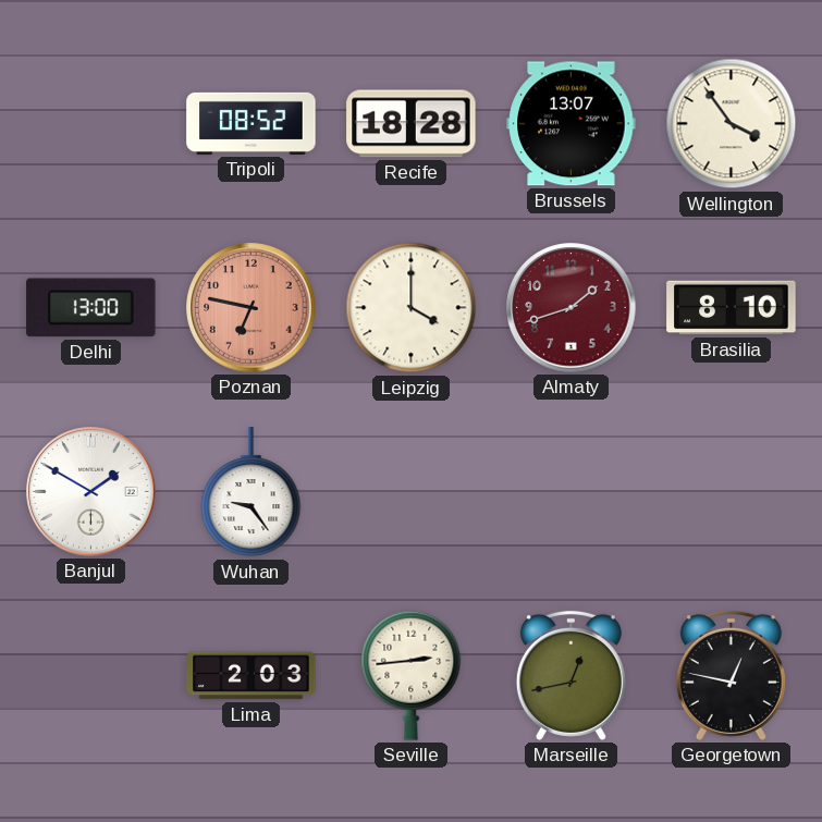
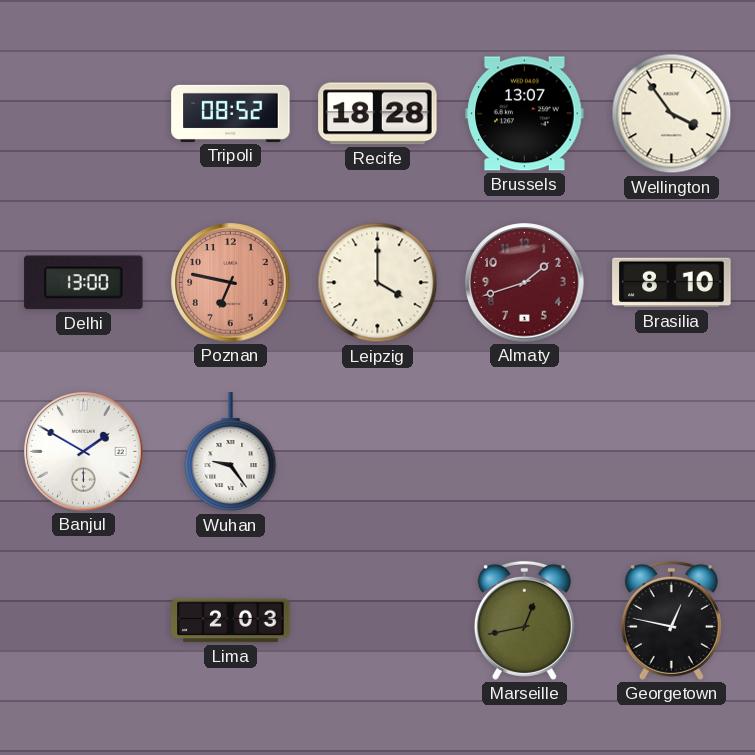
Seville: 2:44 -> none
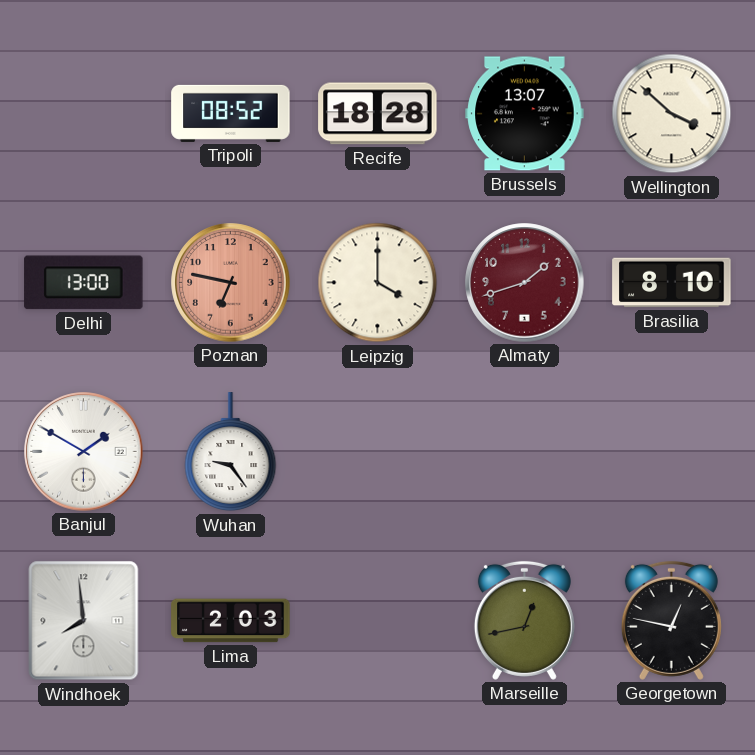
Wellington: 3:54 -> 3:52
Windhoek: none -> 7:59
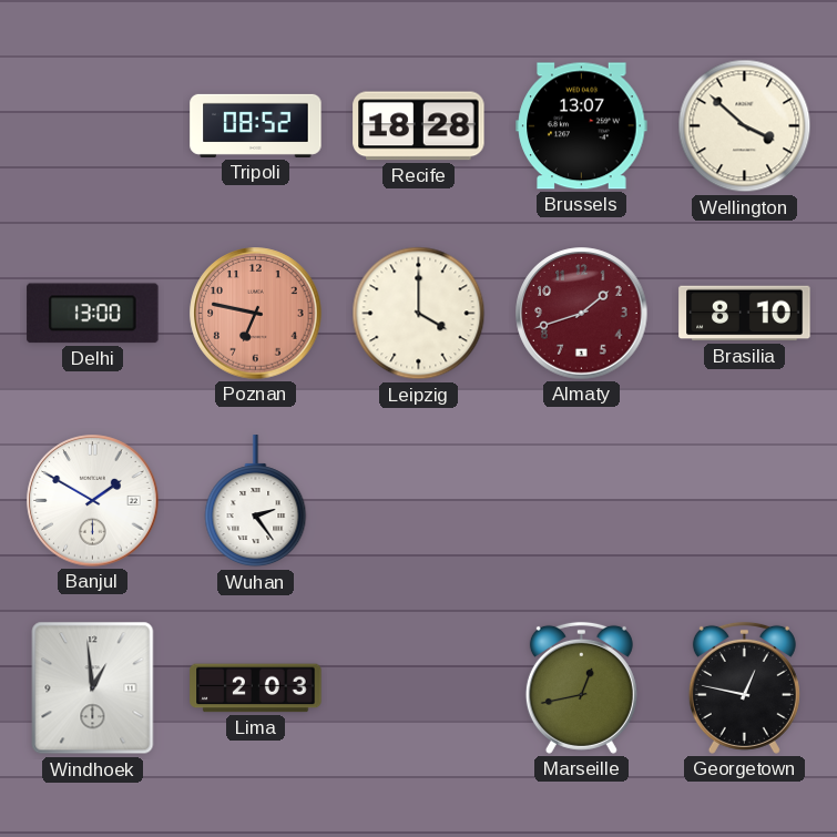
Wuhan: 9:24 -> 2:24
Windhoek: 7:59 -> 12:59
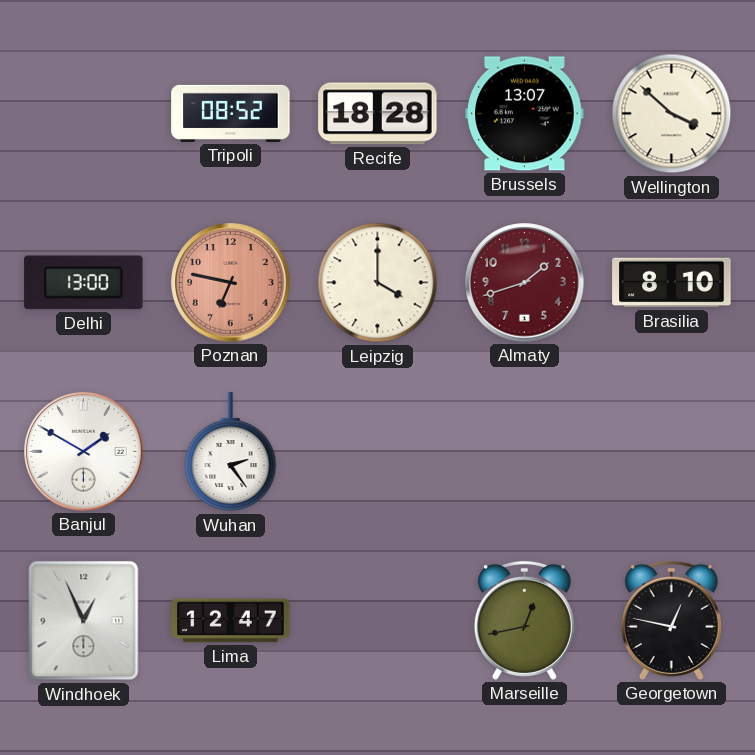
Windhoek: 12:59 -> 12:56
Lima: 2:03 -> 12:47
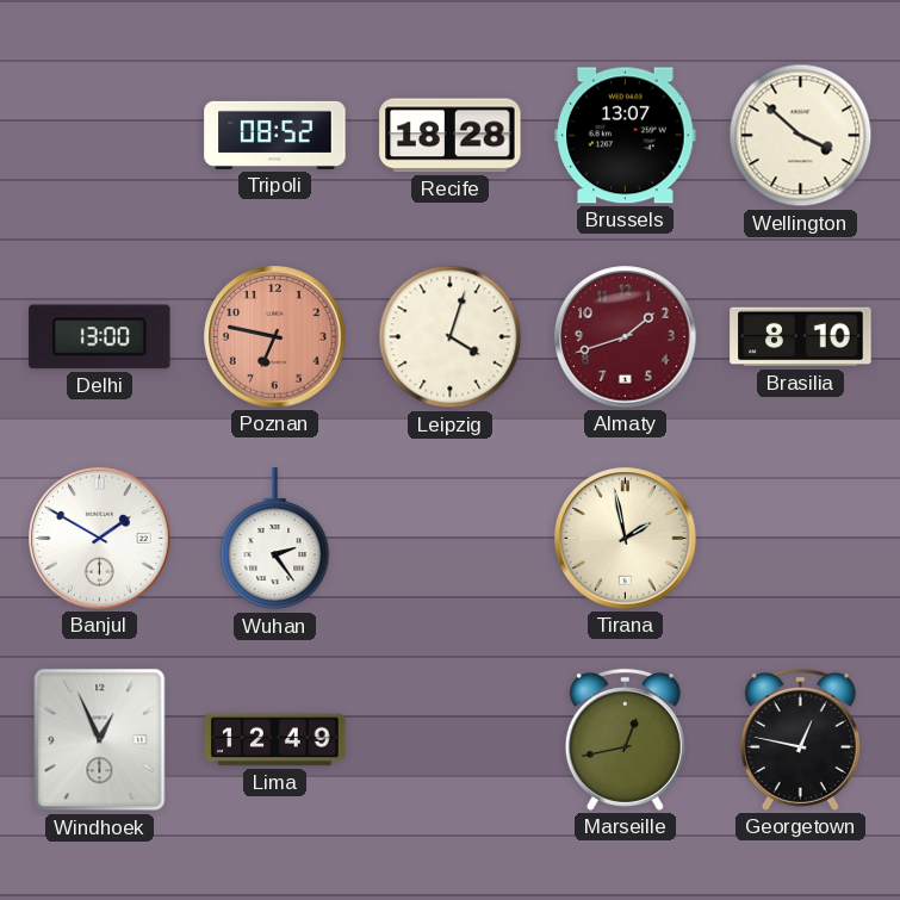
Leipzig: 4:00 -> 4:03
Tirana: none -> 1:58
Lima: 12:47 -> 12:49
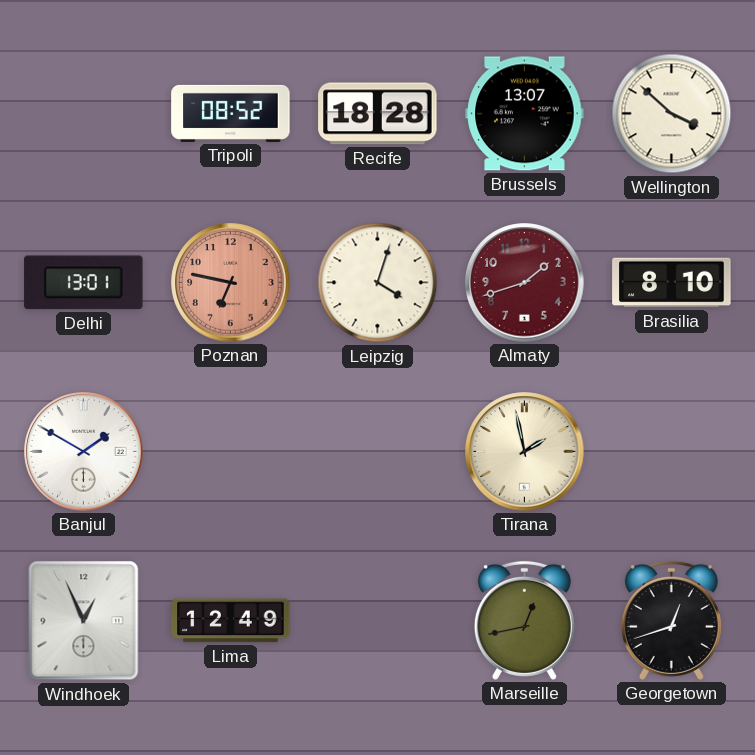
Delhi: 13:00 -> 13:01
Wuhan: 2:24 -> none
Georgetown: 12:47 -> 12:42
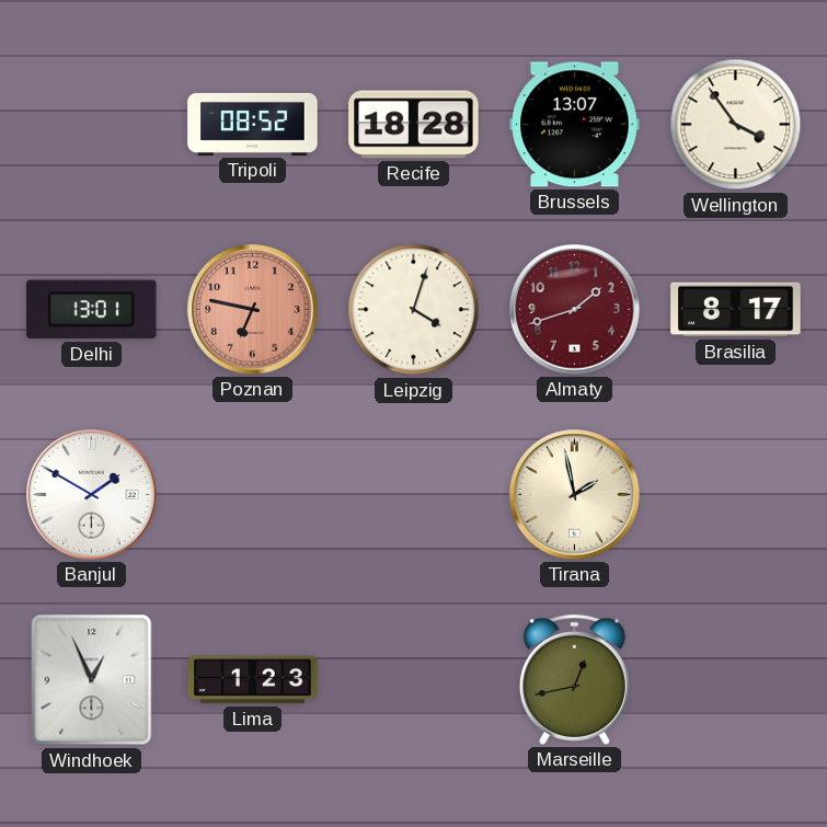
Wellington: 3:52 -> 3:54
Brasilia: 8:10 -> 8:17
Lima: 12:49 -> 1:23
Georgetown: 12:42 -> none
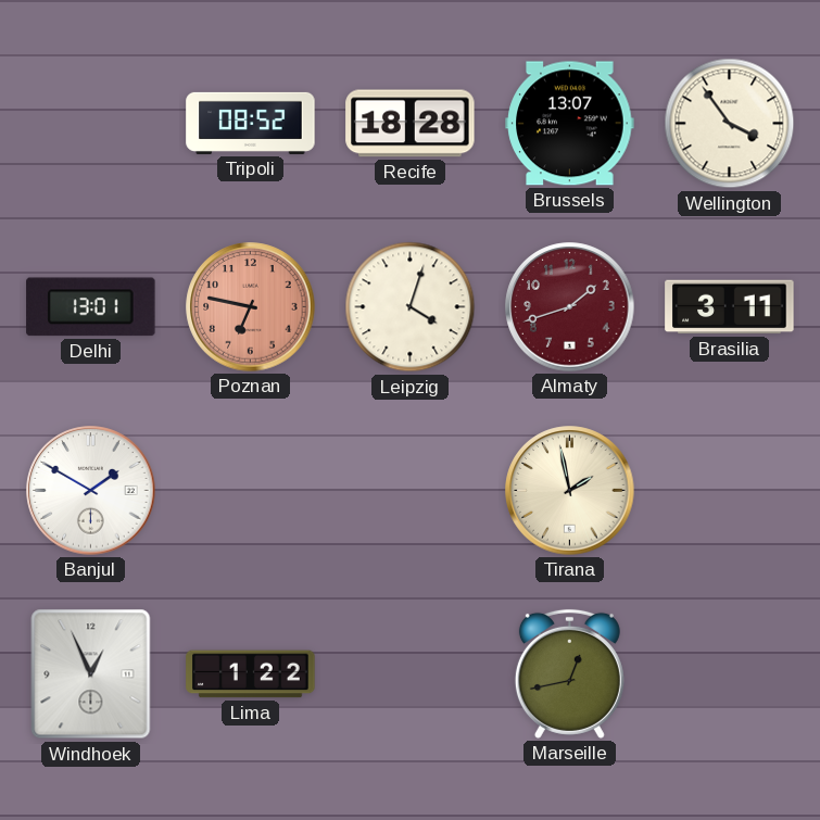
Brasilia: 8:17 -> 3:11
Lima: 1:23 -> 1:22
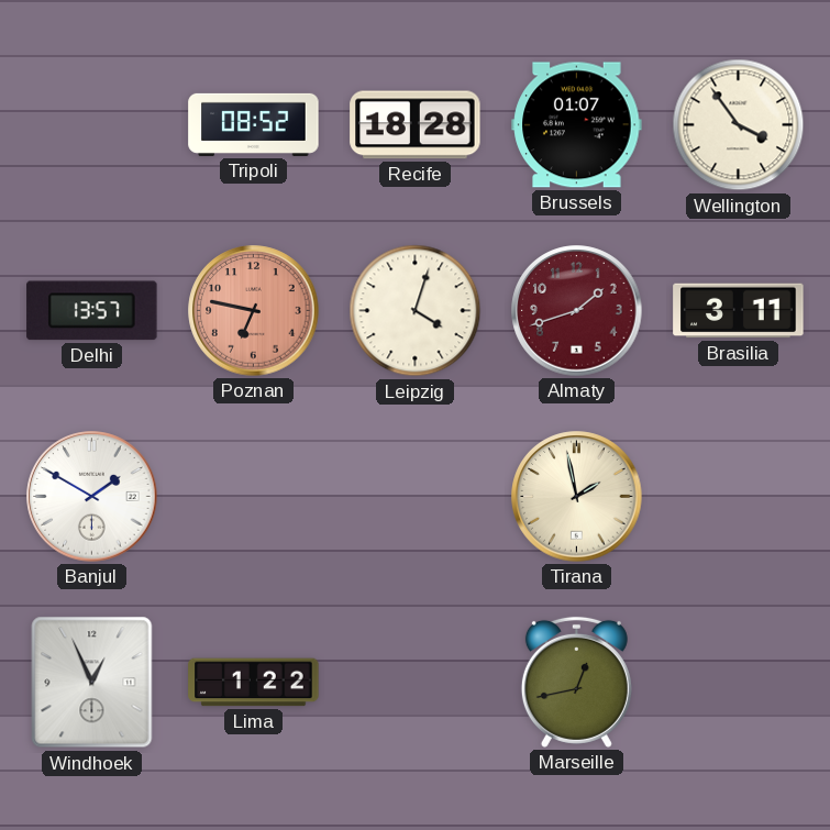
Brussels: 13:07 -> 01:07
Delhi: 13:01 -> 13:57
